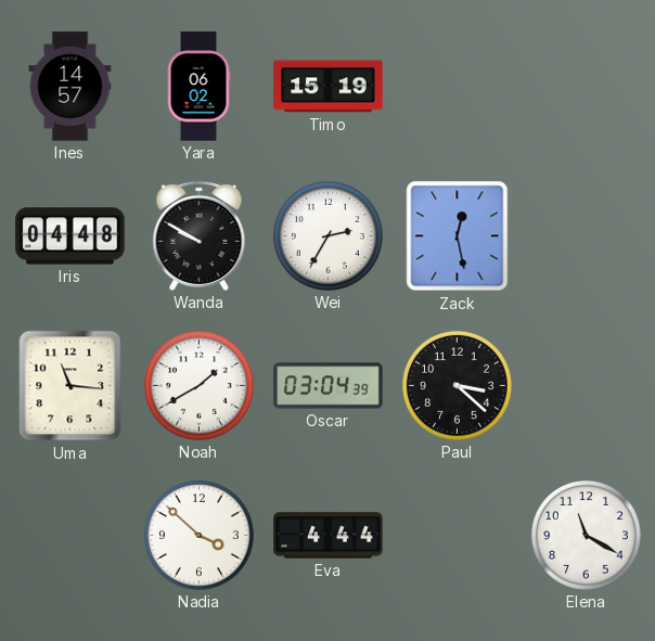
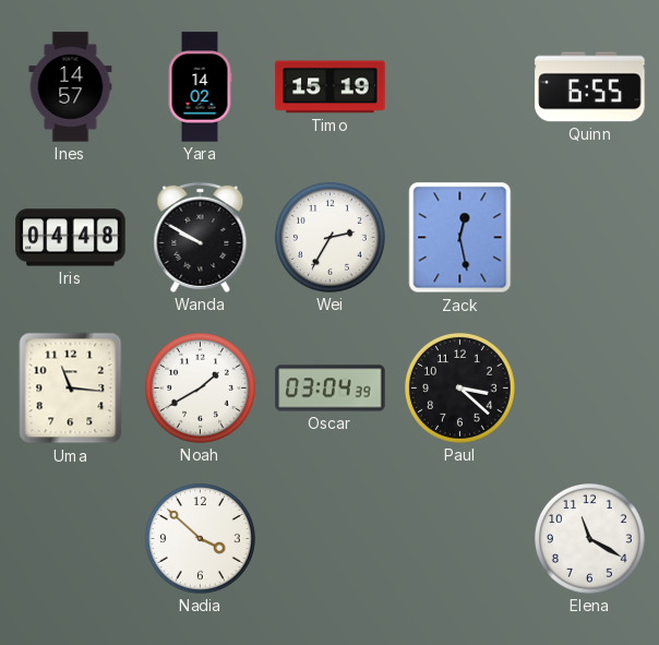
Yara: 06:02 -> 14:02
Quinn: none -> 6:55
Eva: 4:44 -> none
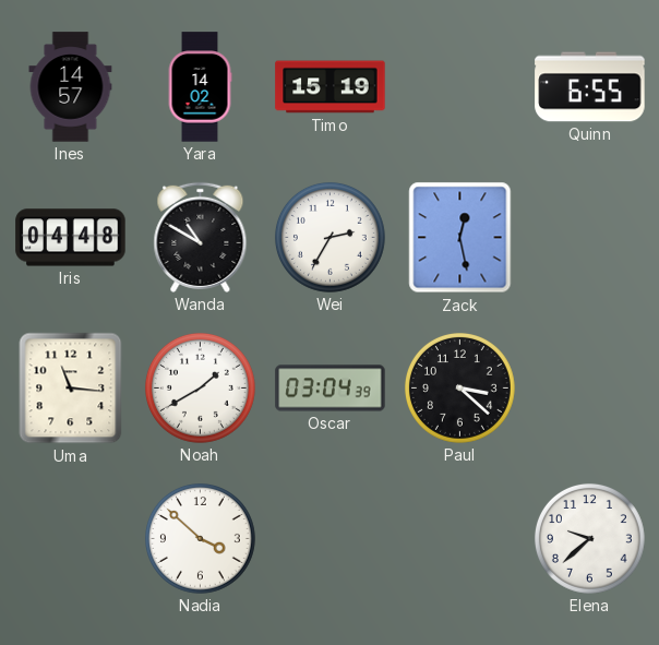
Wanda: 9:50 -> 10:50
Elena: 11:20 -> 9:38
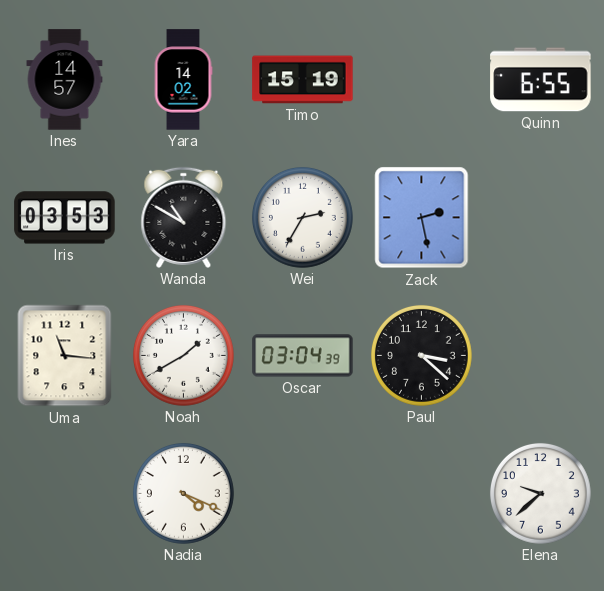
Iris: 04:48 -> 03:53
Zack: 12:28 -> 2:28
Nadia: 3:52 -> 4:19
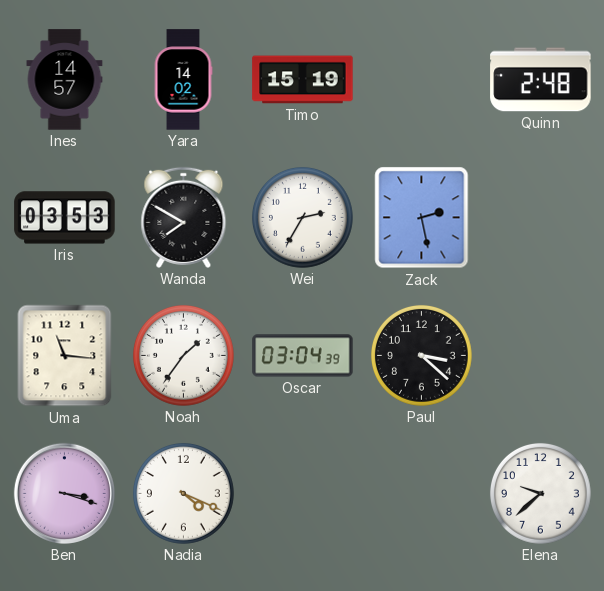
Quinn: 6:55 -> 2:48
Wanda: 10:50 -> 7:50
Noah: 1:40 -> 1:36
Ben: none -> 3:18
